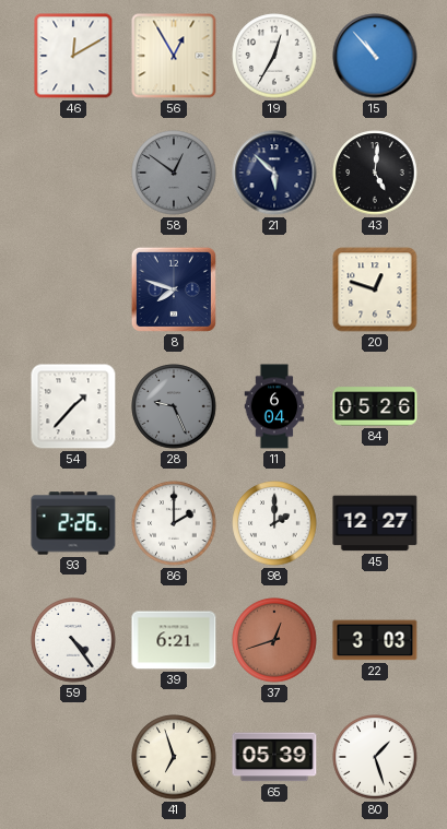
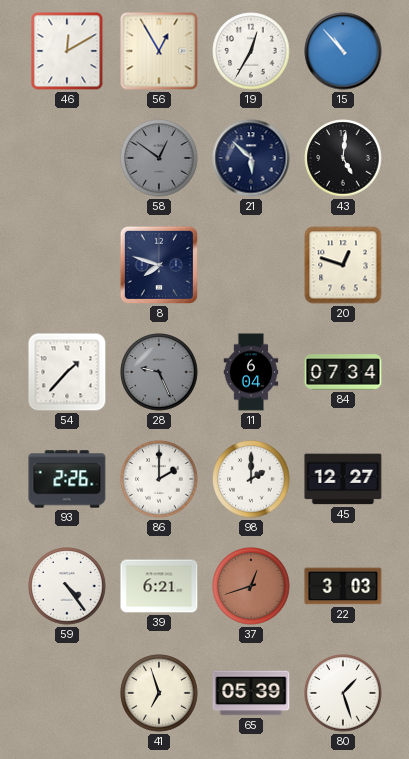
84: 05:26 -> 07:34
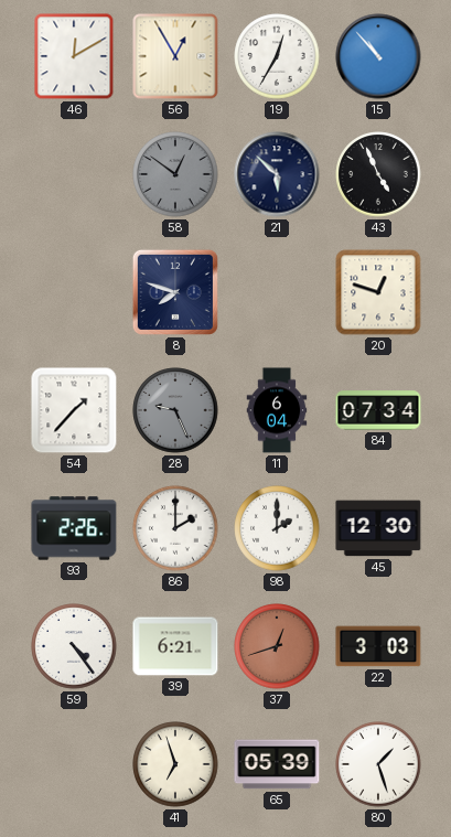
43: 5:01 -> 4:56
45: 12:27 -> 12:30
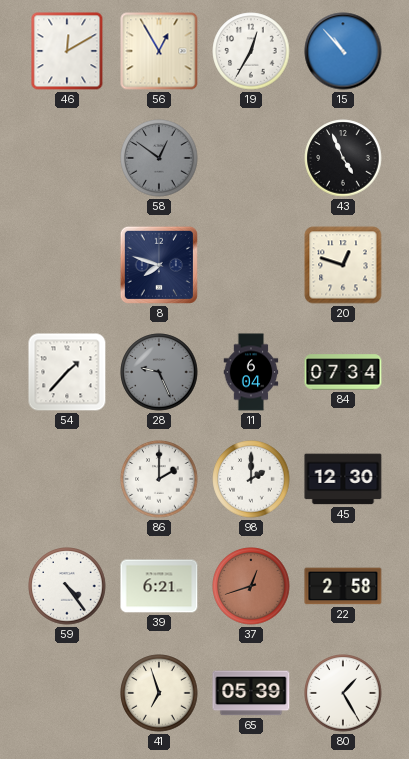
21: 5:52 -> none
93: 2:26 -> none
22: 3:03 -> 2:58
80: 1:27 -> 1:25
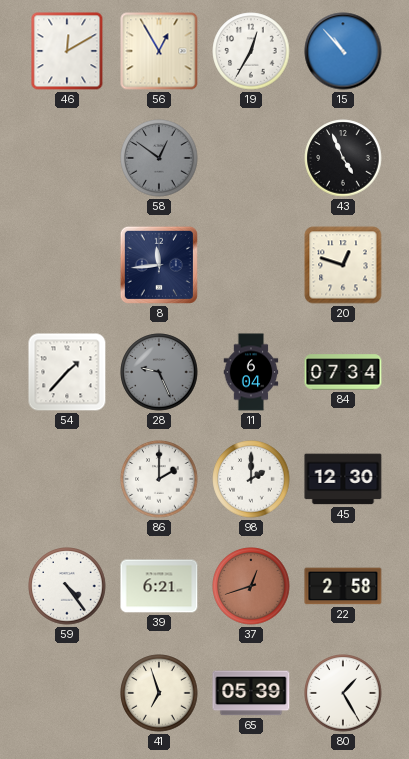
8: 7:48 -> 11:44
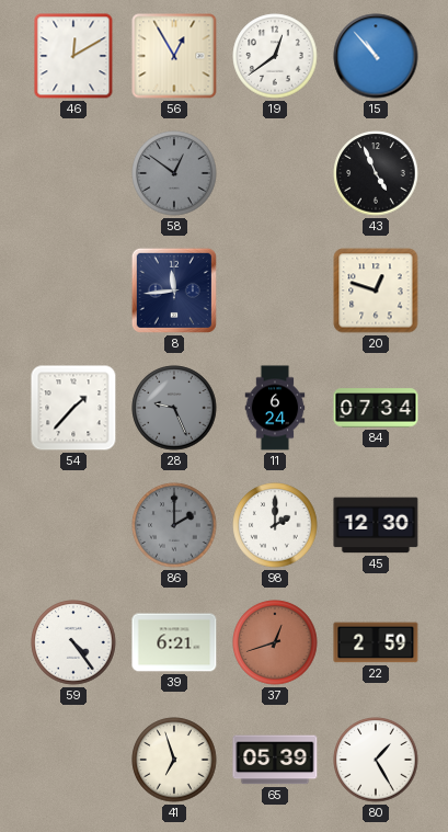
19: 12:35 -> 12:39
11: 6:04 -> 6:24
86 dial: white -> grey
22: 2:58 -> 2:59
